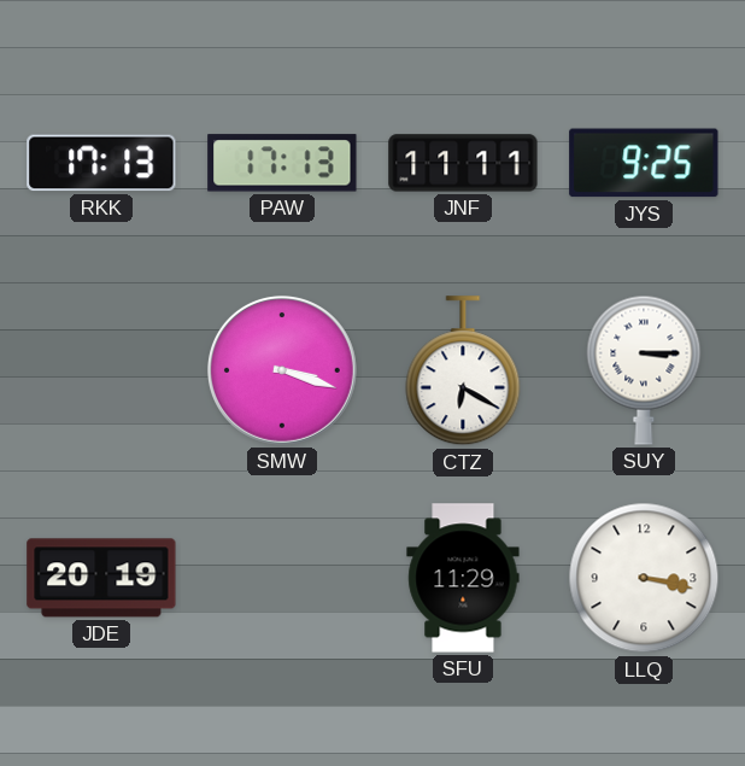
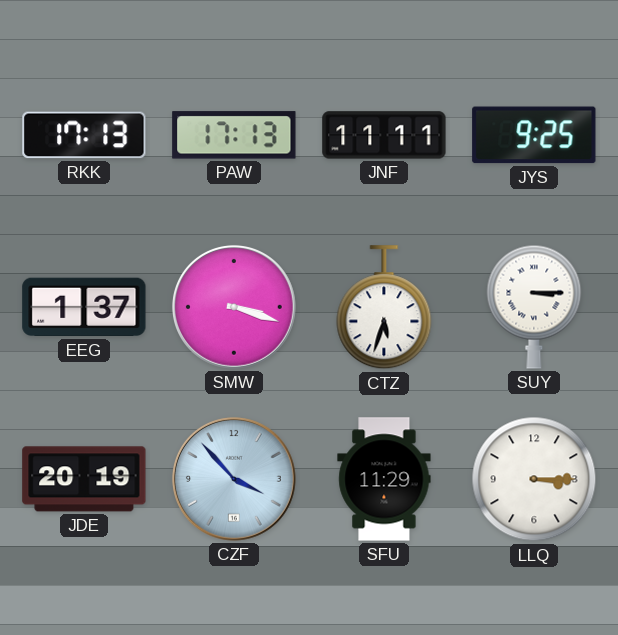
EEG: none -> 1:37
CTZ: 6:20 -> 5:33
CZF: none -> 3:53
LLQ: 3:17 -> 3:15
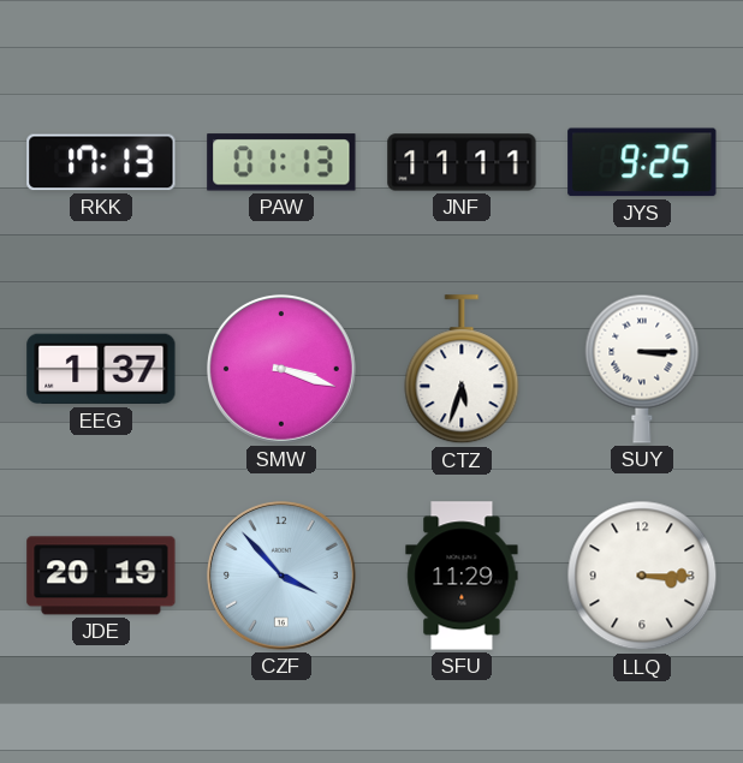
PAW: 17:13 -> 01:13
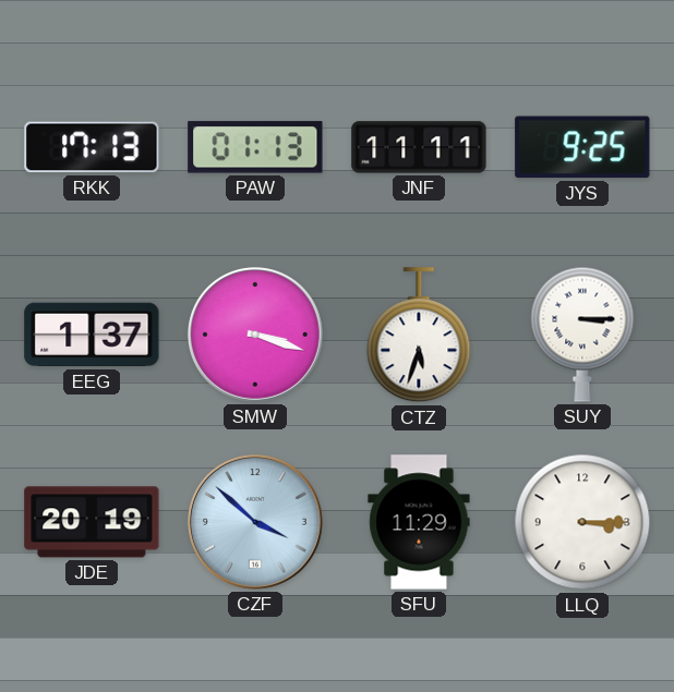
CZF: 3:53 -> 3:52
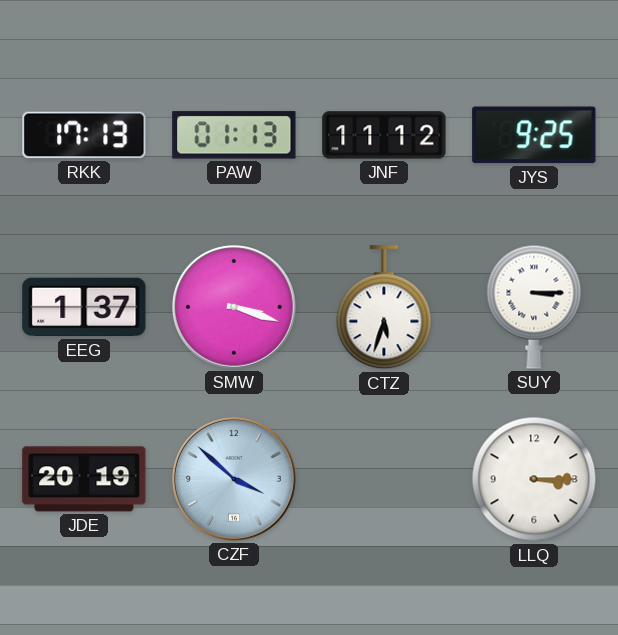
JNF: 11:11 -> 11:12
SFU: 11:29 -> none
